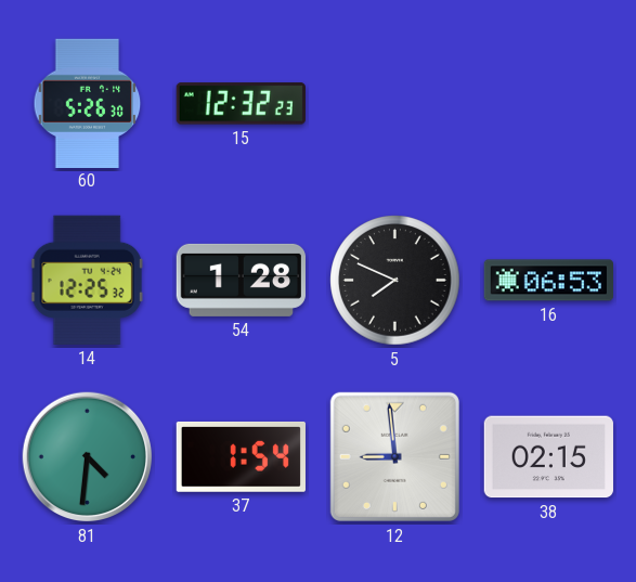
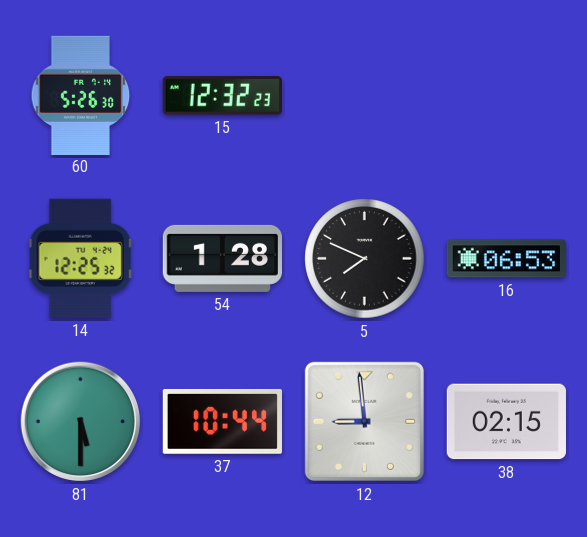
81: 4:31 -> 5:30
37: 1:54 -> 10:44
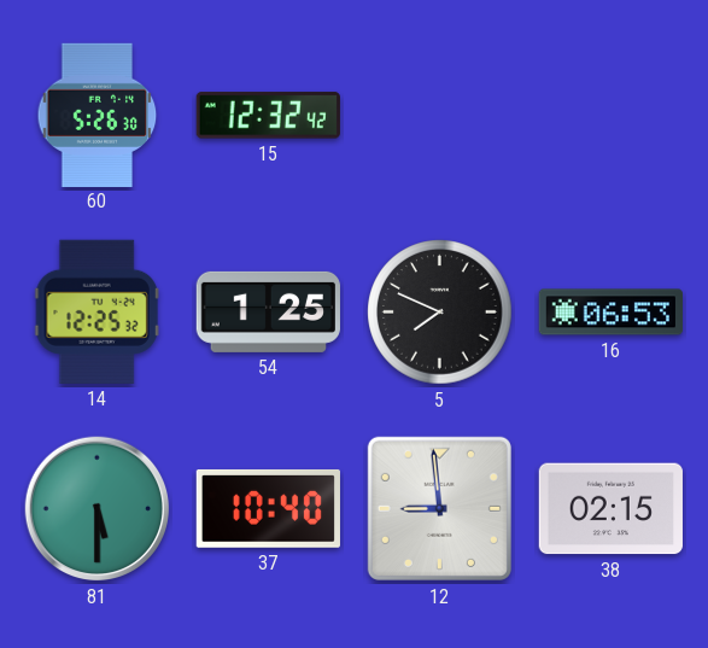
15: 12:32:23 -> 12:32:42
54: 1:28 -> 1:25
37: 10:44 -> 10:40
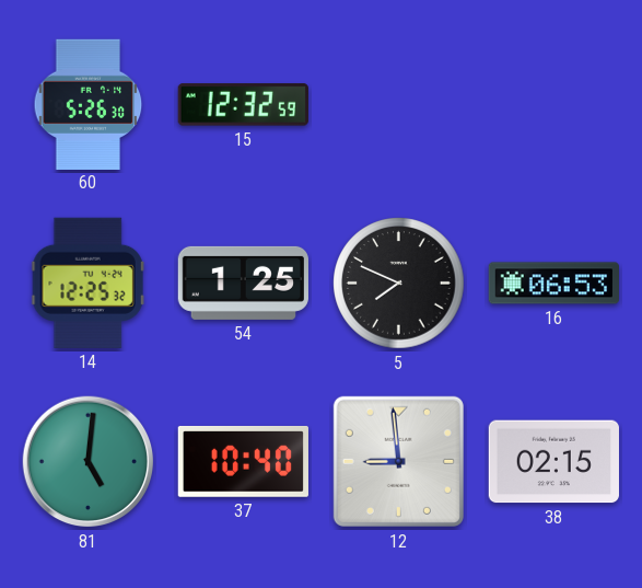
15: 12:32:42 -> 12:32:59
81: 5:30 -> 5:01
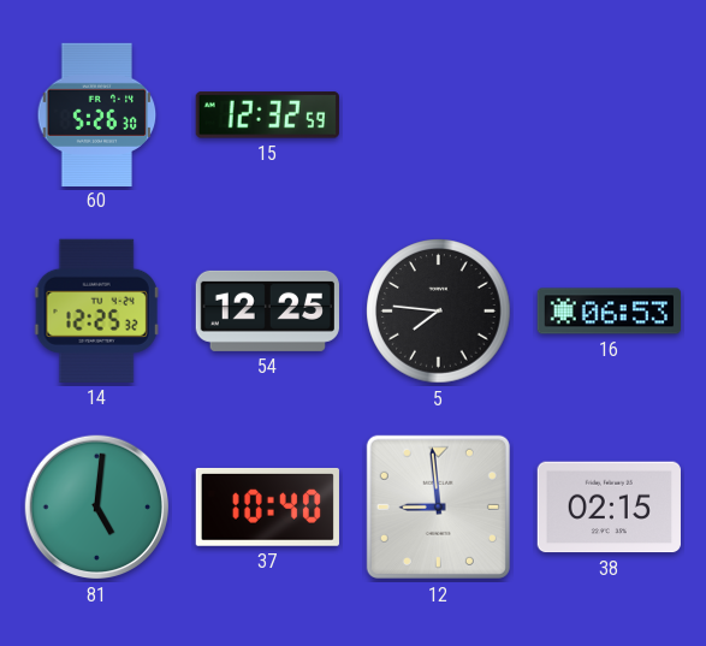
54: 1:25 -> 12:25
5: 7:49 -> 7:46
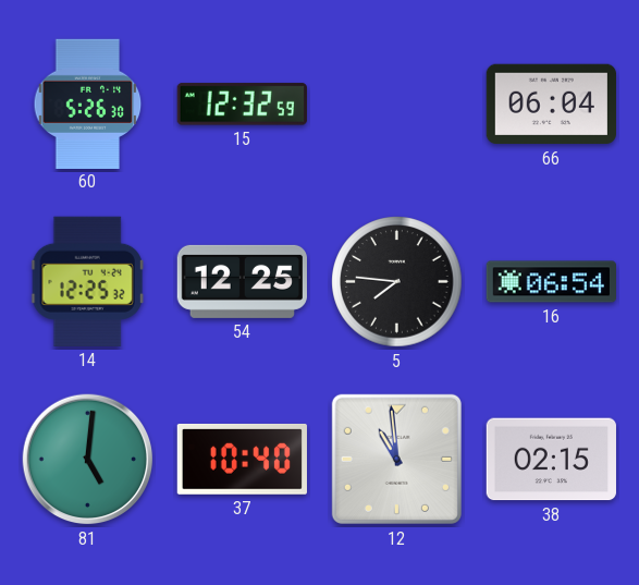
66: none -> 06:04
16: 06:53 -> 06:54
12: 8:59 -> 10:59
